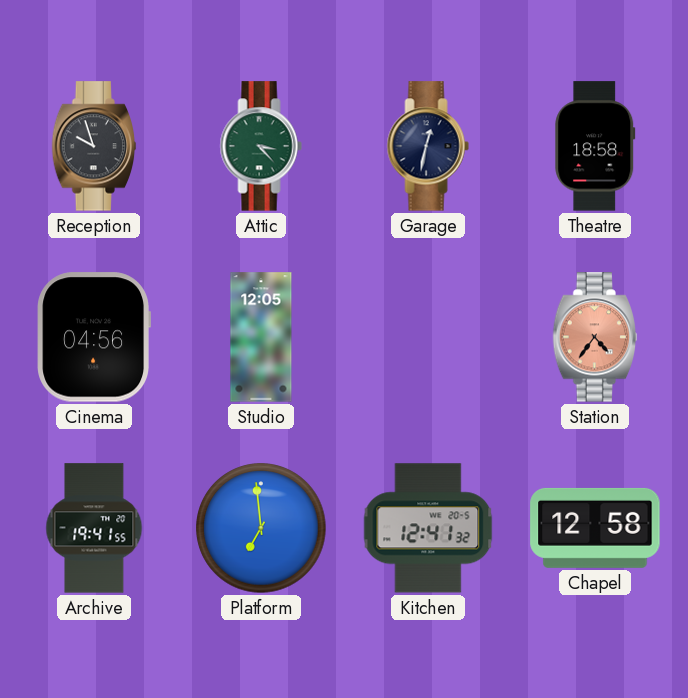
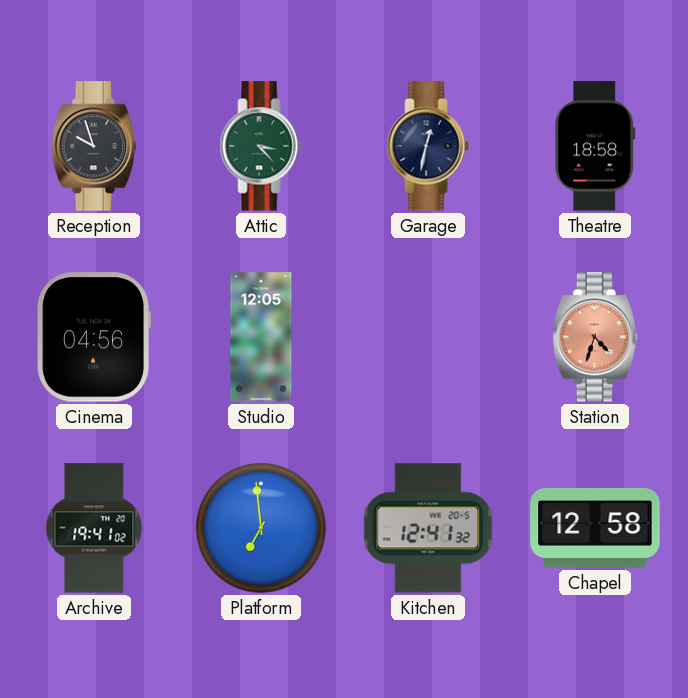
Station: 4:36 -> 4:33
Archive: 19:41:55 -> 19:41:02
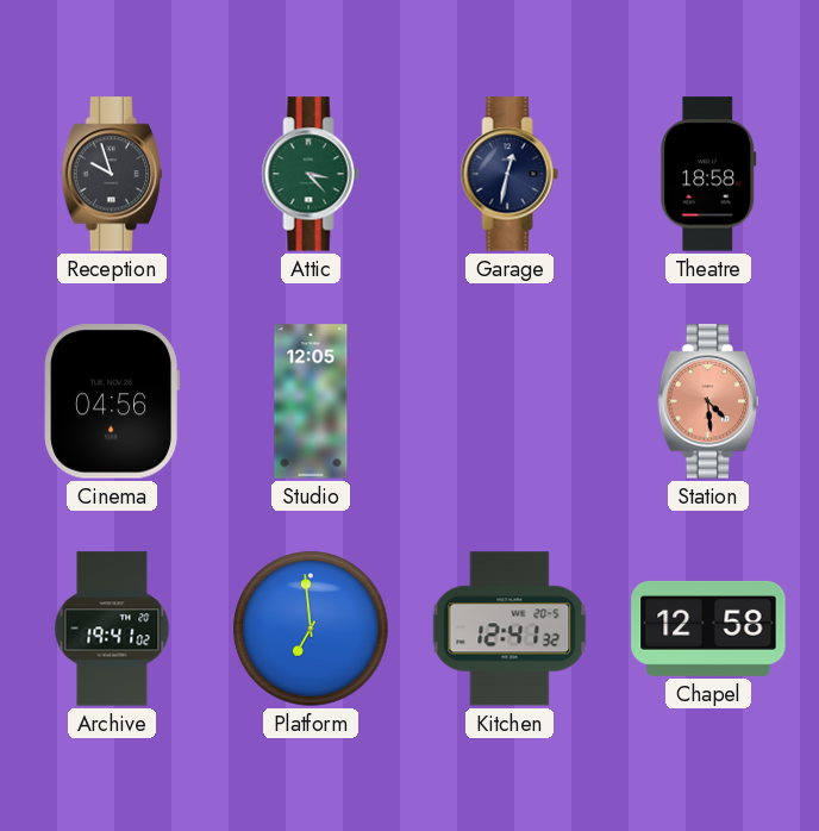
Station: 4:33 -> 4:29
